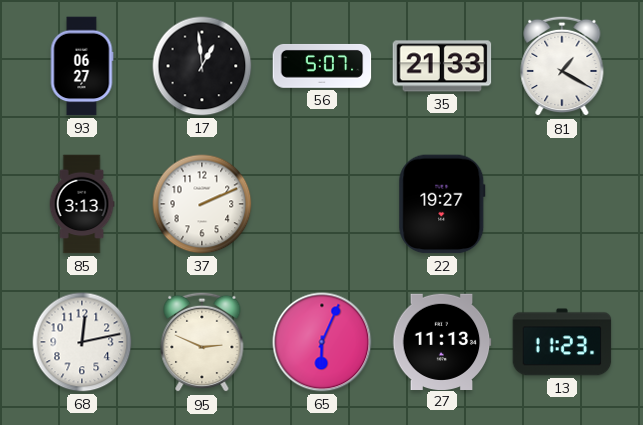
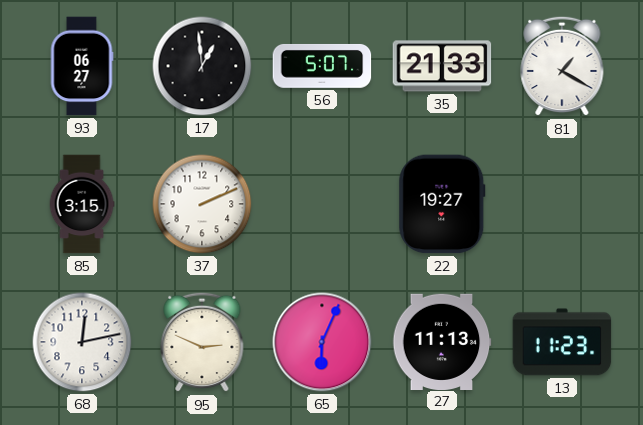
85: 3:13 -> 3:15
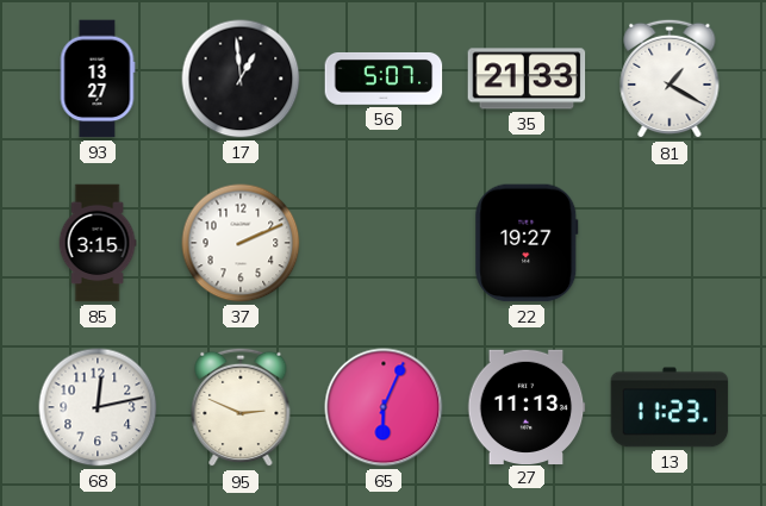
93: 06:27 -> 13:27
